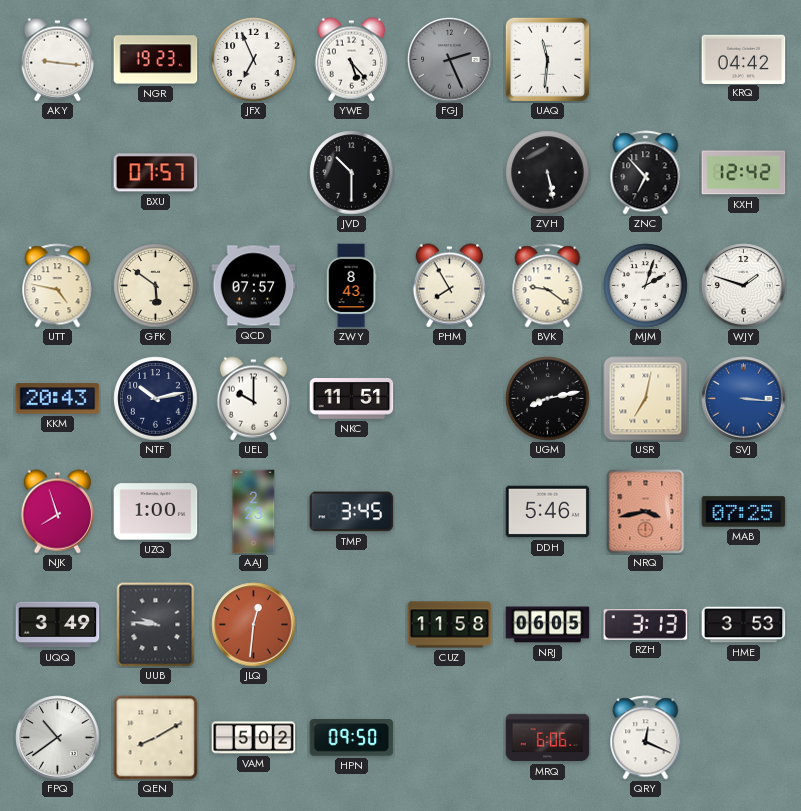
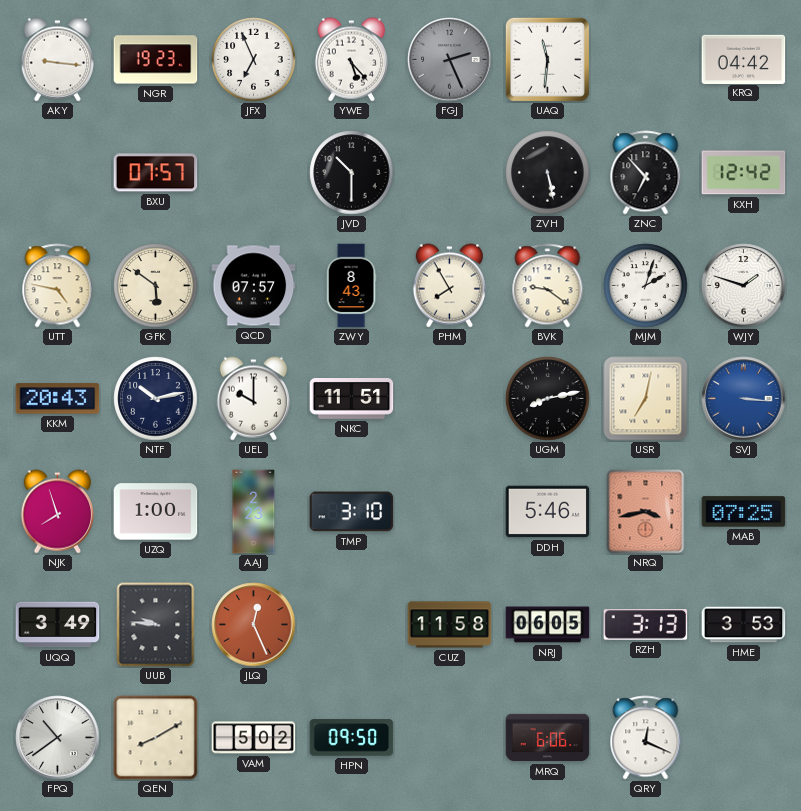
TMP: 3:45 -> 3:10
JLQ: 12:31 -> 12:26
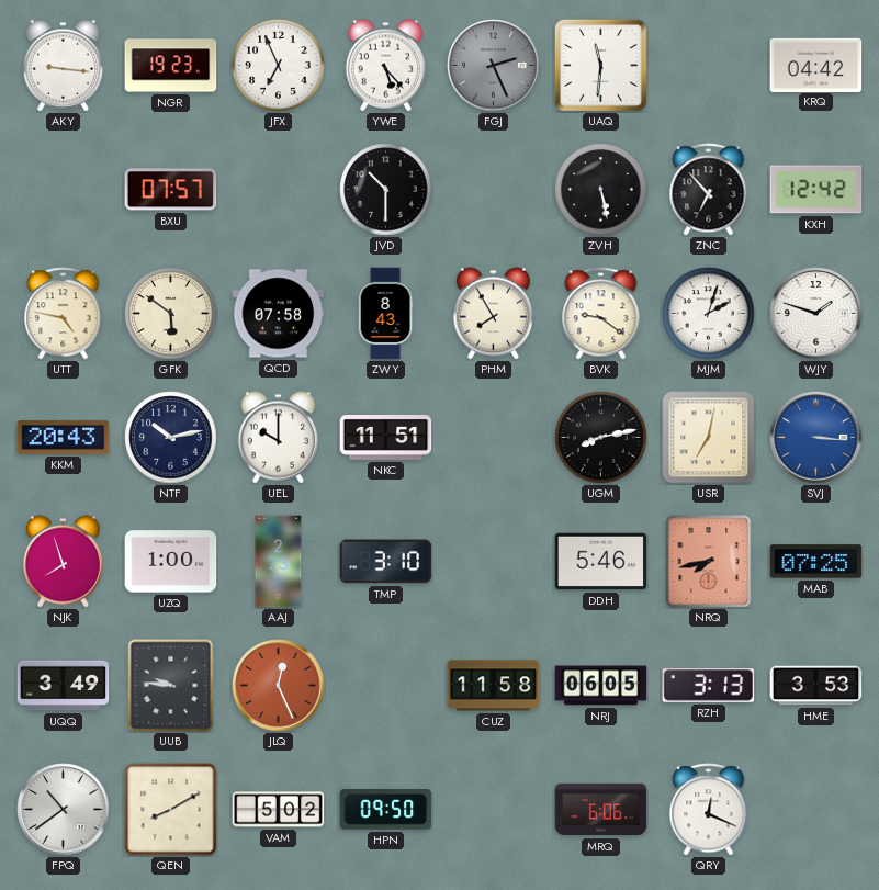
QCD: 07:57 -> 07:58
NRQ: 3:43 -> 7:43
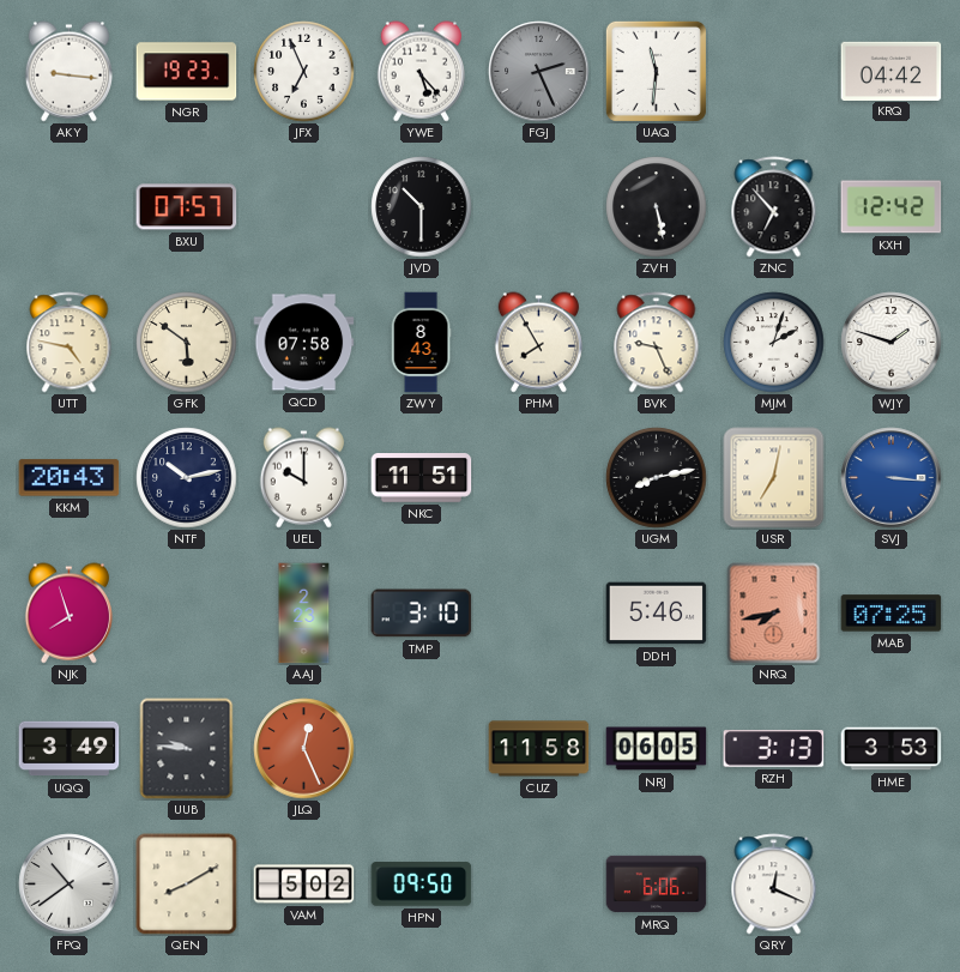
BVK: 9:21 -> 9:26
UZQ: 1:00 -> none
